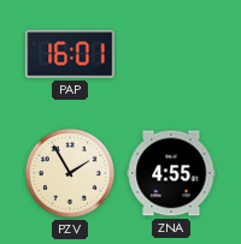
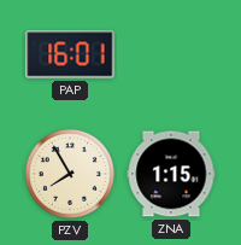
PZV: 1:55 -> 7:55
ZNA: 4:55 -> 1:15
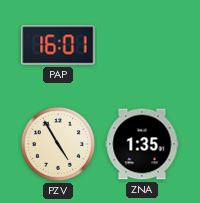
PZV: 7:55 -> 4:55
ZNA: 1:15 -> 1:35
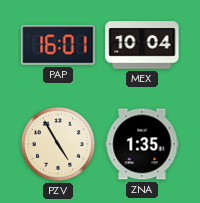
MEX: none -> 10:04
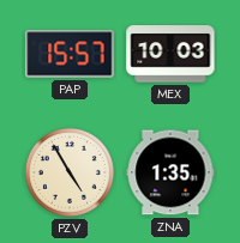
PAP: 16:01 -> 15:57
MEX: 10:04 -> 10:03
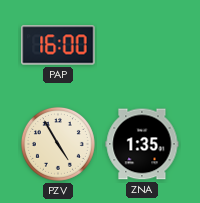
PAP: 15:57 -> 16:00
MEX: 10:03 -> none
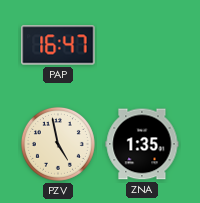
PAP: 16:00 -> 16:47
PZV: 4:55 -> 4:58
